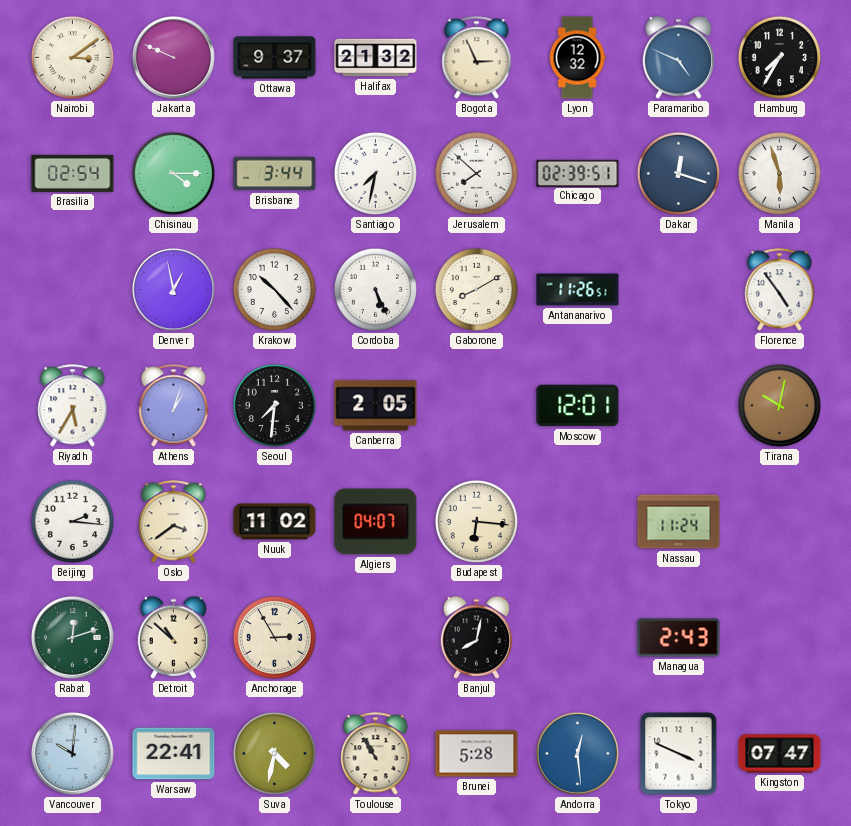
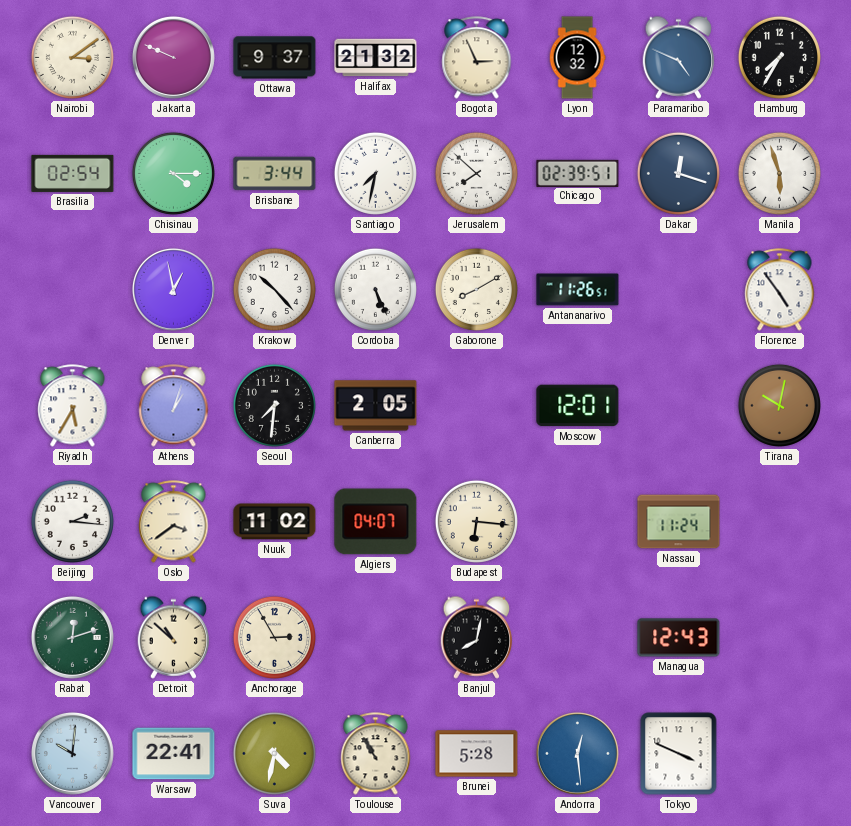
Managua: 2:43 -> 12:43
Kingston: 07:47 -> none
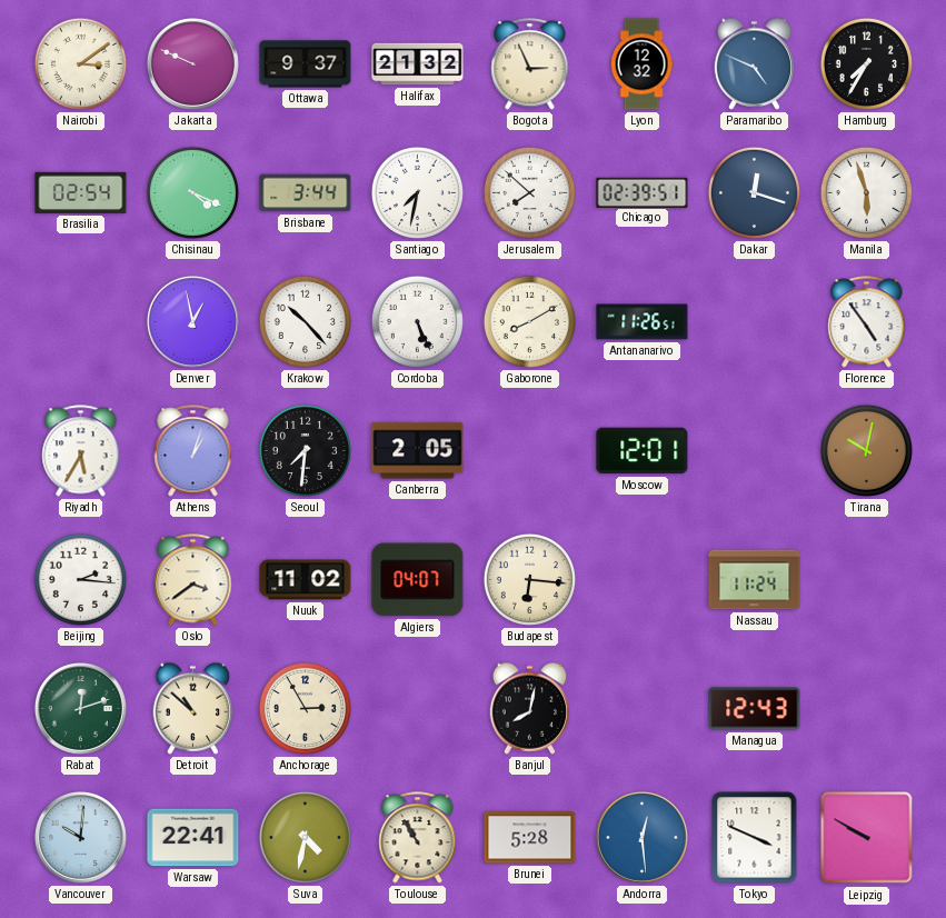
Chisinau: 4:15 -> 4:19
Leipzig: none -> 9:50
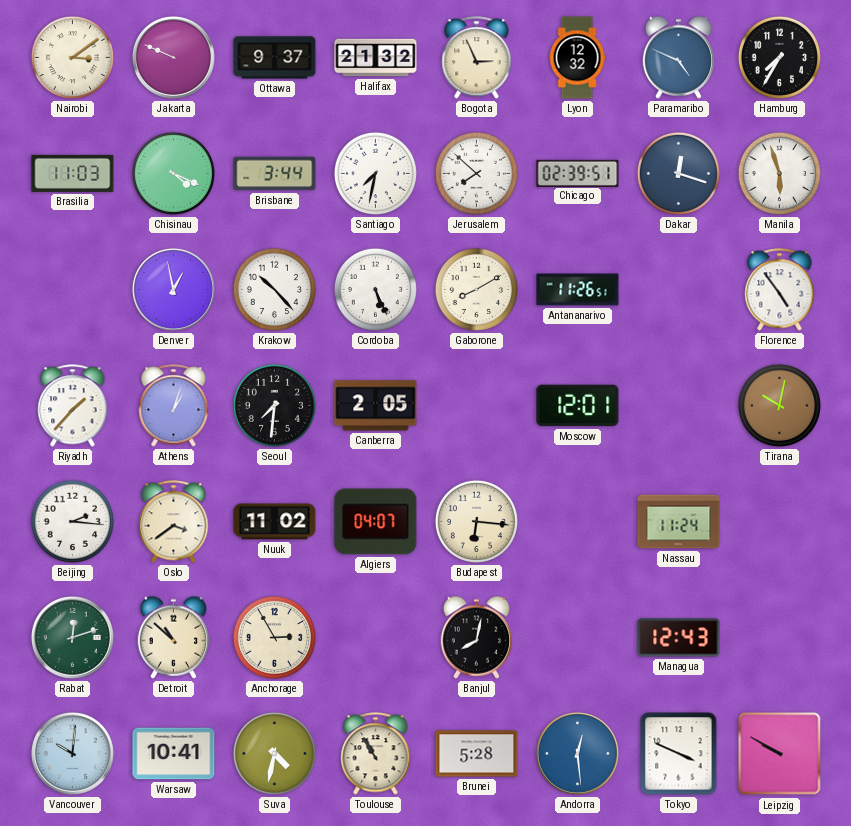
Brasilia: 02:54 -> 11:03
Riyadh: 5:35 -> 1:37
Warsaw: 22:41 -> 10:41
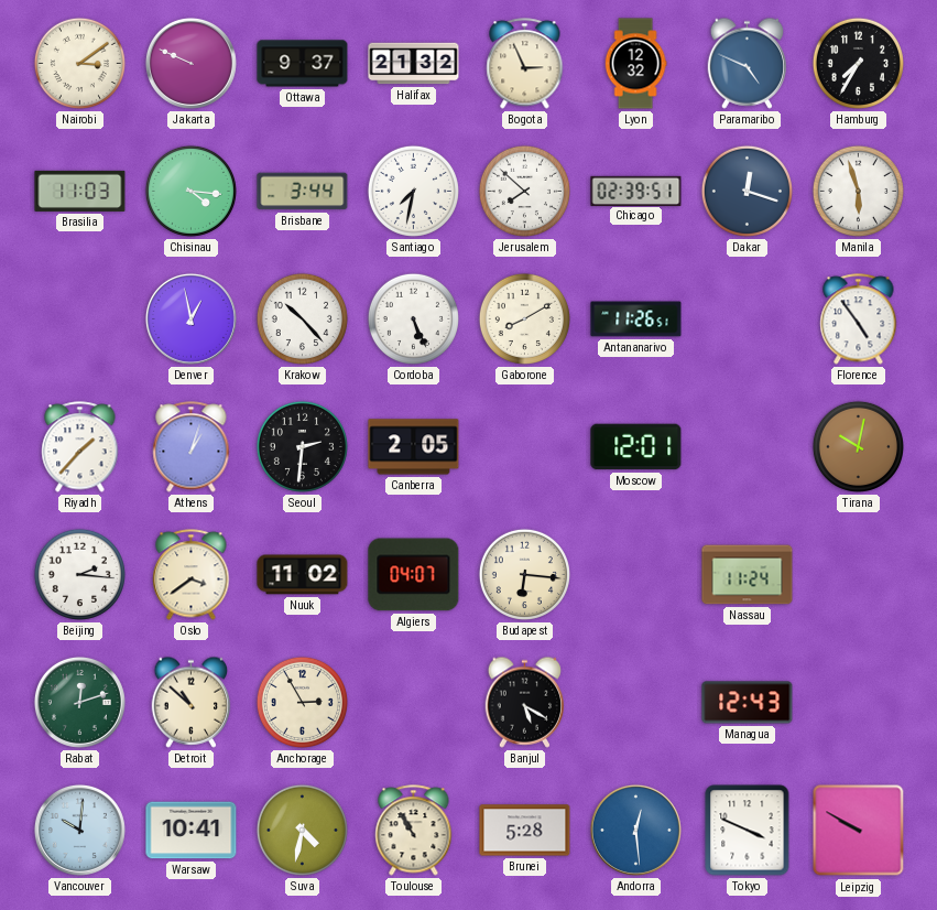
Chisinau: 4:19 -> 4:16
Seoul: 7:31 -> 2:31
Banjul: 8:02 -> 5:20
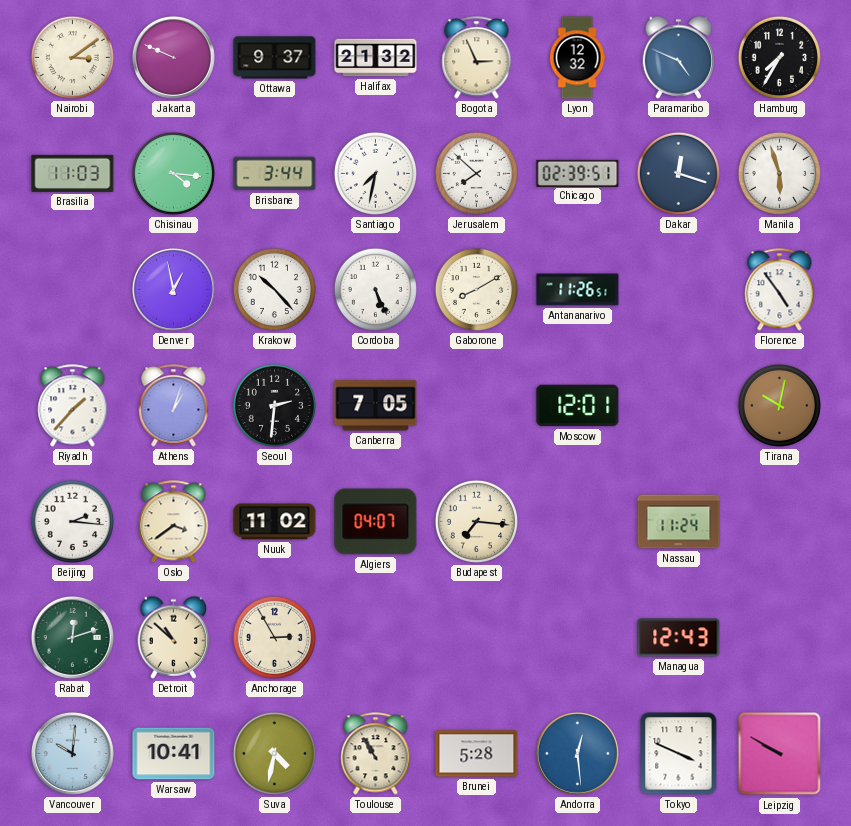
Canberra: 2:05 -> 7:05
Budapest: 6:16 -> 7:16
Banjul: 5:20 -> none
